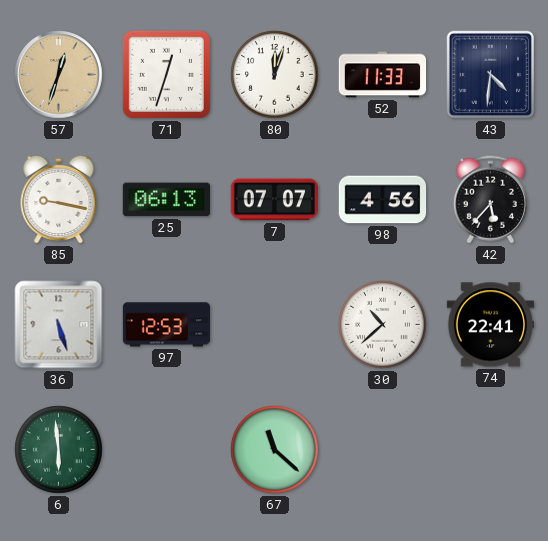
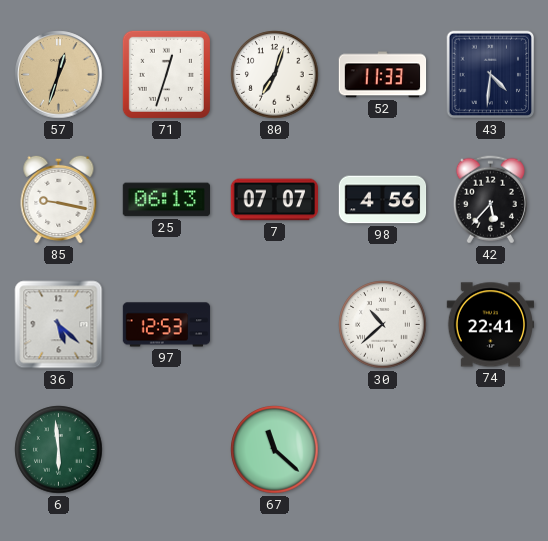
80: 12:03 -> 7:03
36: 5:27 -> 5:22
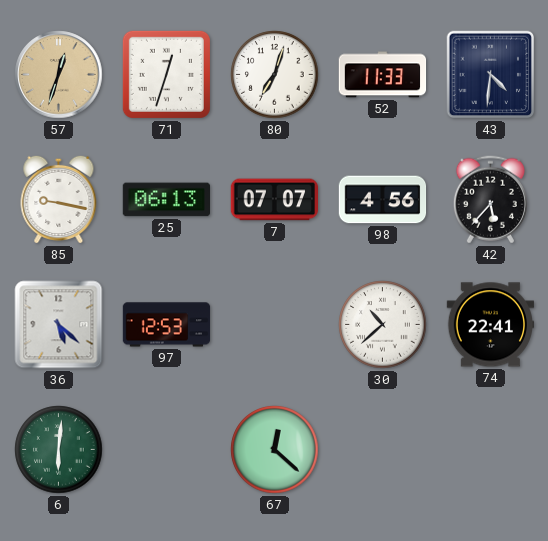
6: 5:59 -> 6:01
67: 11:22 -> 12:22
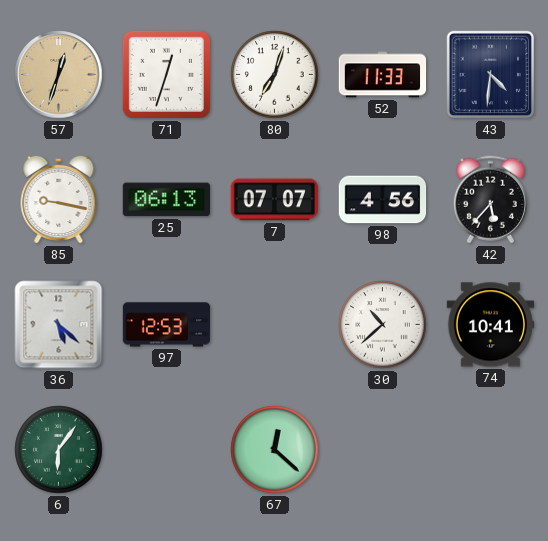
74: 22:41 -> 10:41
6: 6:01 -> 6:06
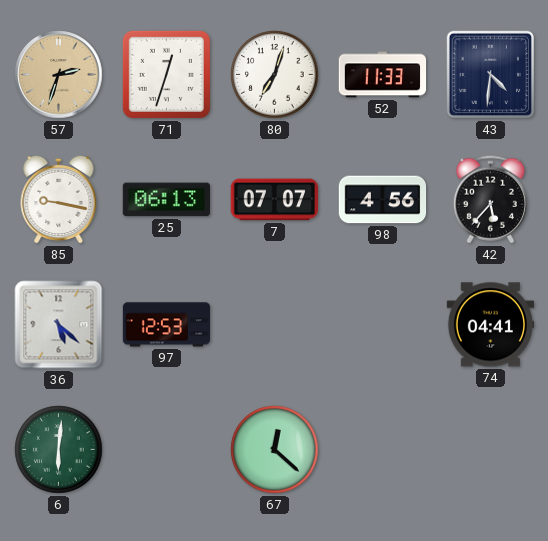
57: 12:33 -> 2:33
30: 10:38 -> none
74: 10:41 -> 04:41
6: 6:06 -> 6:01
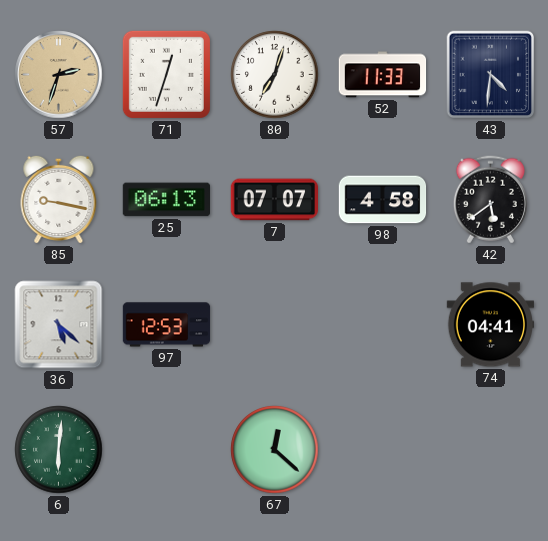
98: 4:56 -> 4:58
42: 5:37 -> 5:39
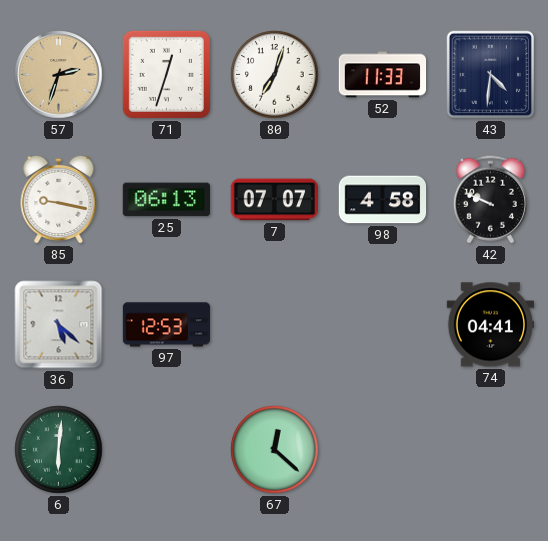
42: 5:39 -> 9:49
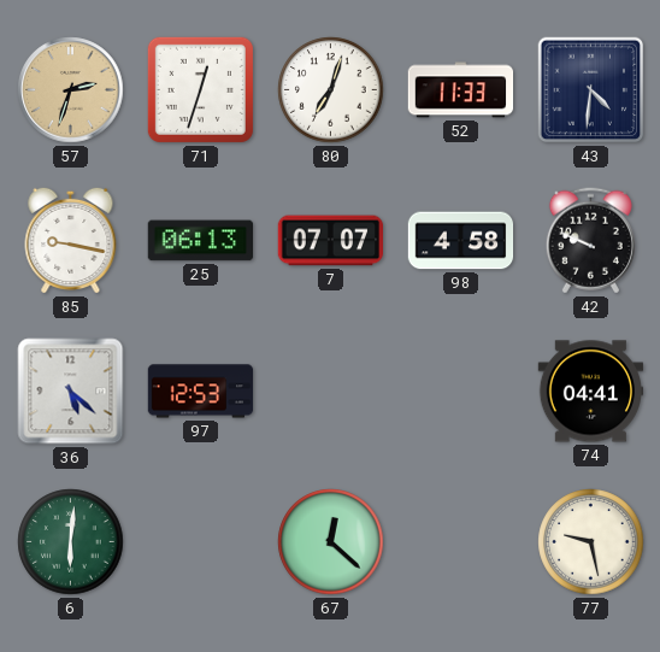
77: none -> 9:28
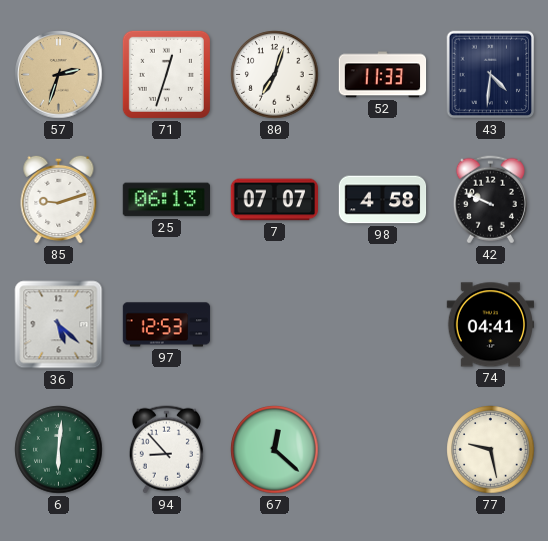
85: 9:17 -> 9:12
94: none -> 8:53
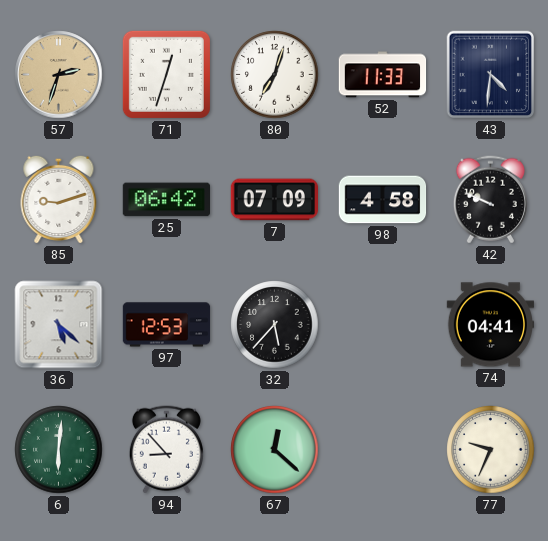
25: 06:13 -> 06:42
7: 07:07 -> 07:09
32: none -> 5:37
77: 9:28 -> 9:34
